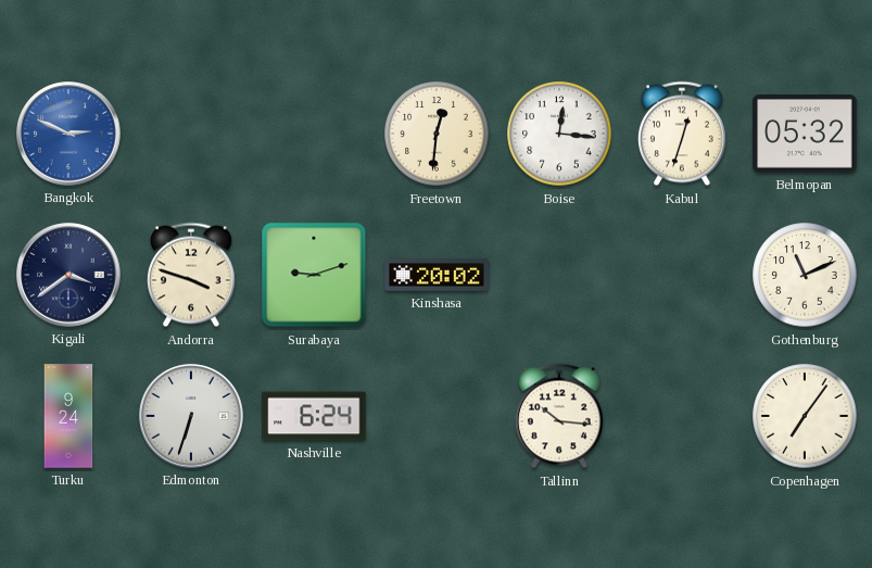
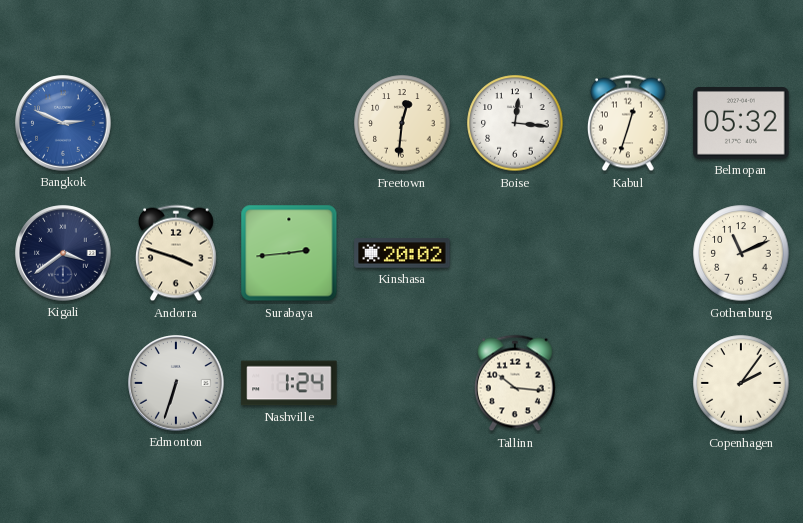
Surabaya: 9:12 -> 2:44
Turku: 9:24 -> none
Nashville: 6:24 -> 1:24
Copenhagen: 7:06 -> 2:06
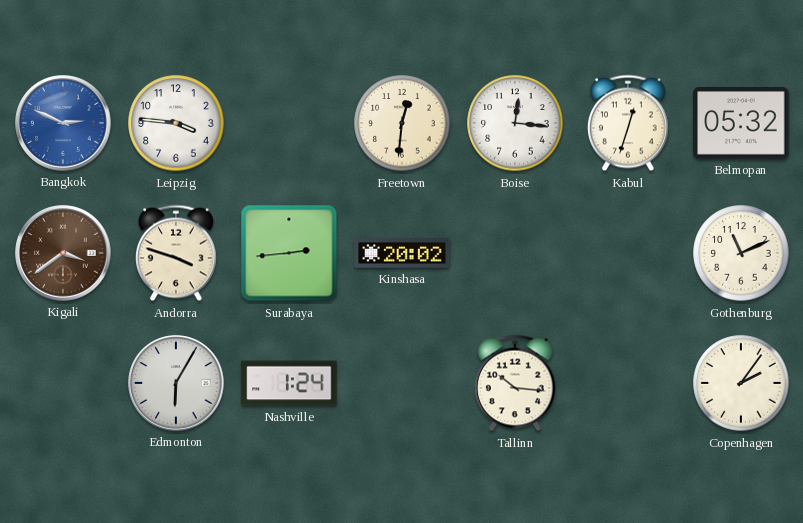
Leipzig: none -> 3:46
Kigali dial: navy -> brown
Edmonton: 6:33 -> 6:05
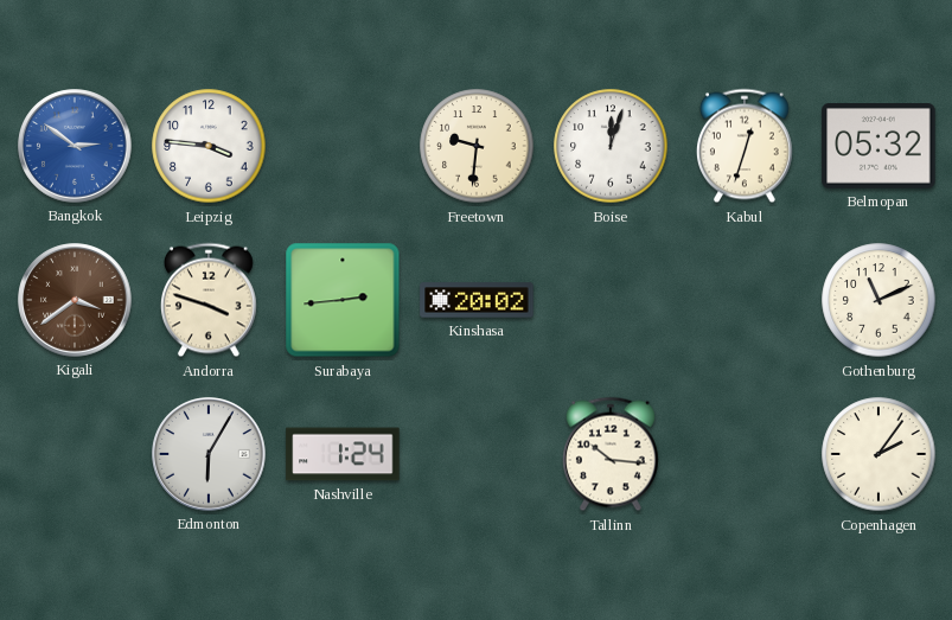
Bangkok: 2:49 -> 2:51
Freetown: 12:31 -> 9:31
Boise: 12:16 -> 12:03
